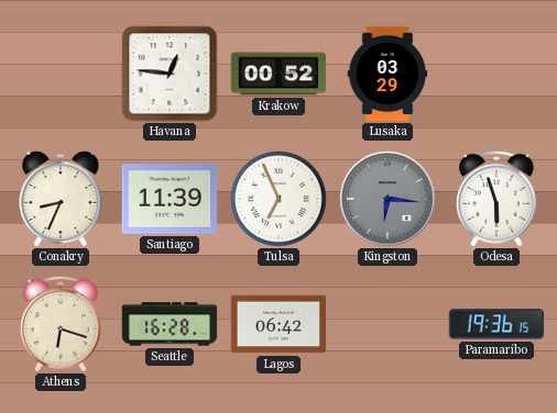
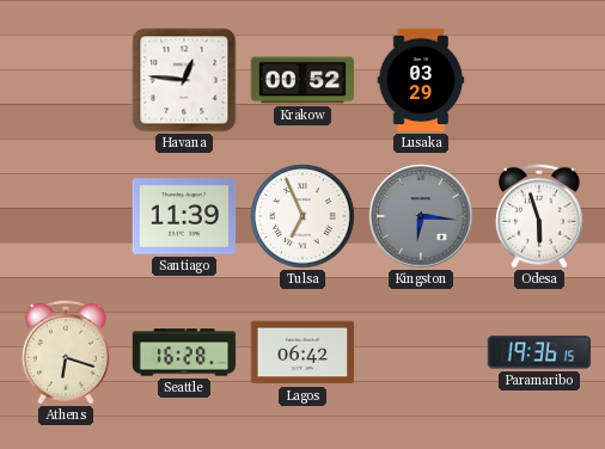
Conakry: 8:34 -> none
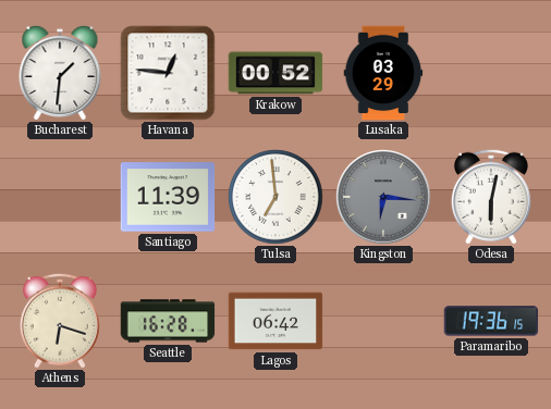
Bucharest: none -> 1:31
Tulsa: 6:56 -> 6:59
Odesa: 5:57 -> 6:02
